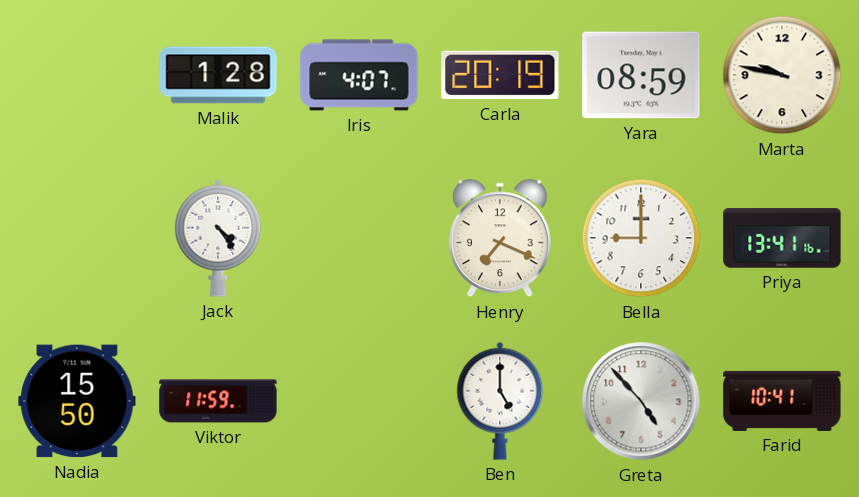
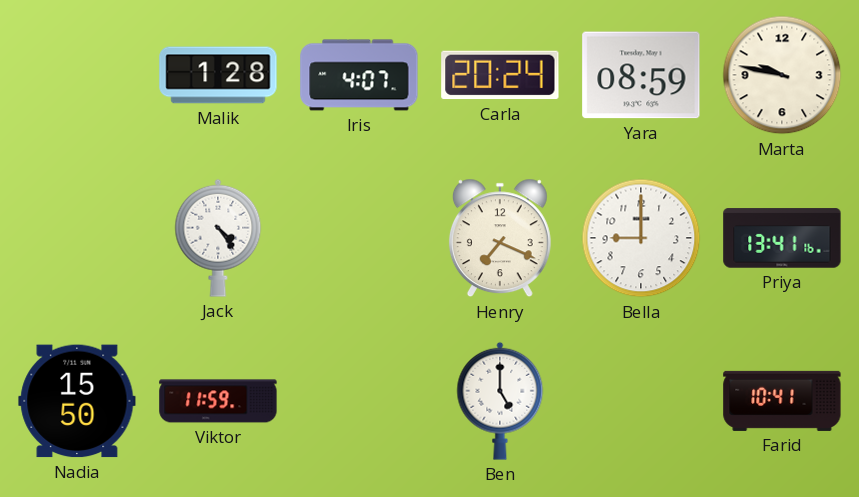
Carla: 20:19 -> 20:24
Greta: 4:53 -> none
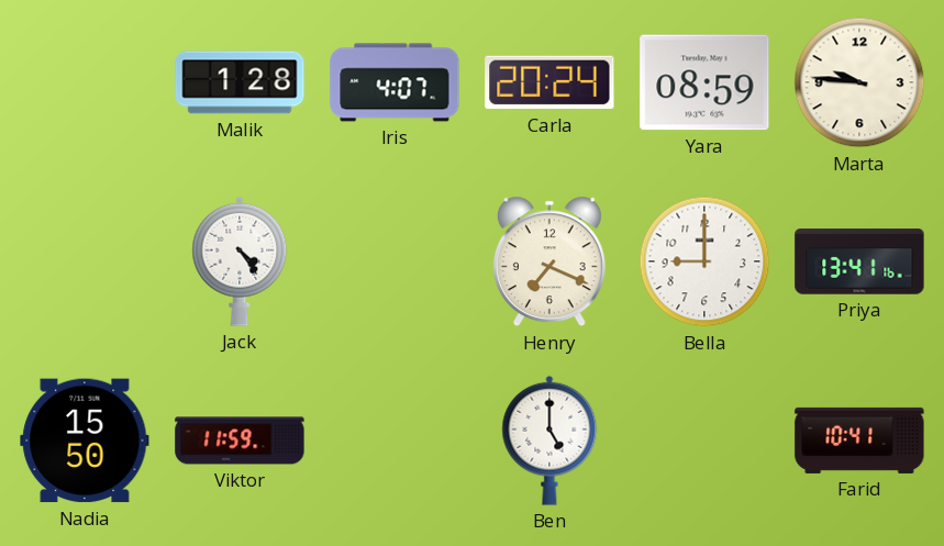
Marta: 9:47 -> 9:46
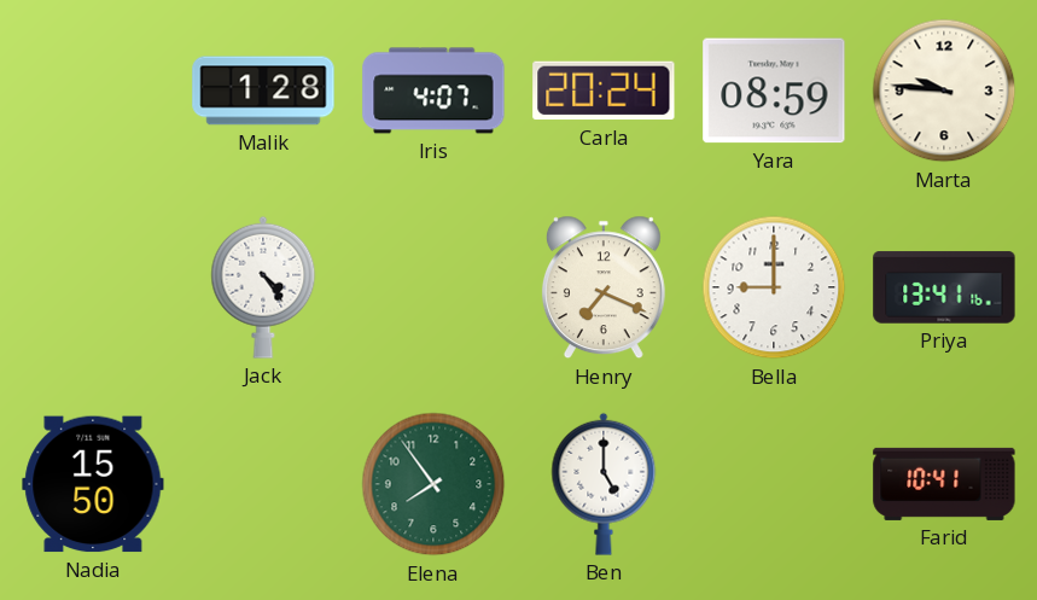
Viktor: 11:59 -> none
Elena: none -> 7:54
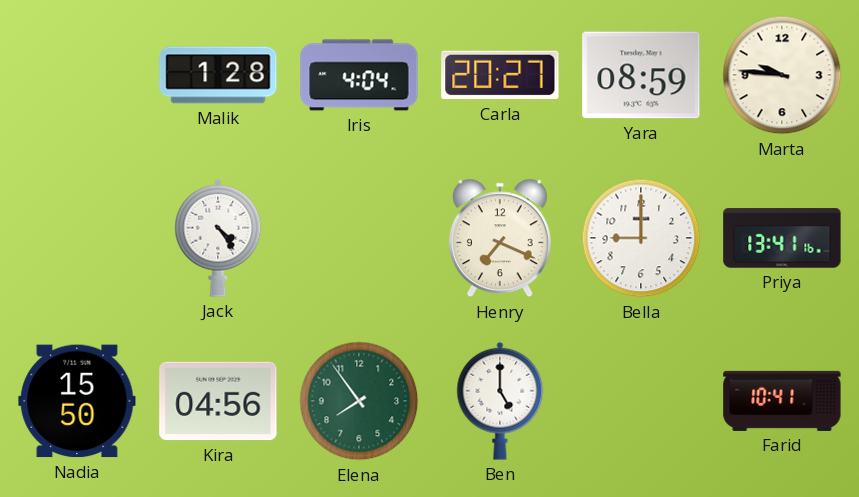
Iris: 4:07 -> 4:04
Carla: 20:24 -> 20:27
Kira: none -> 04:56
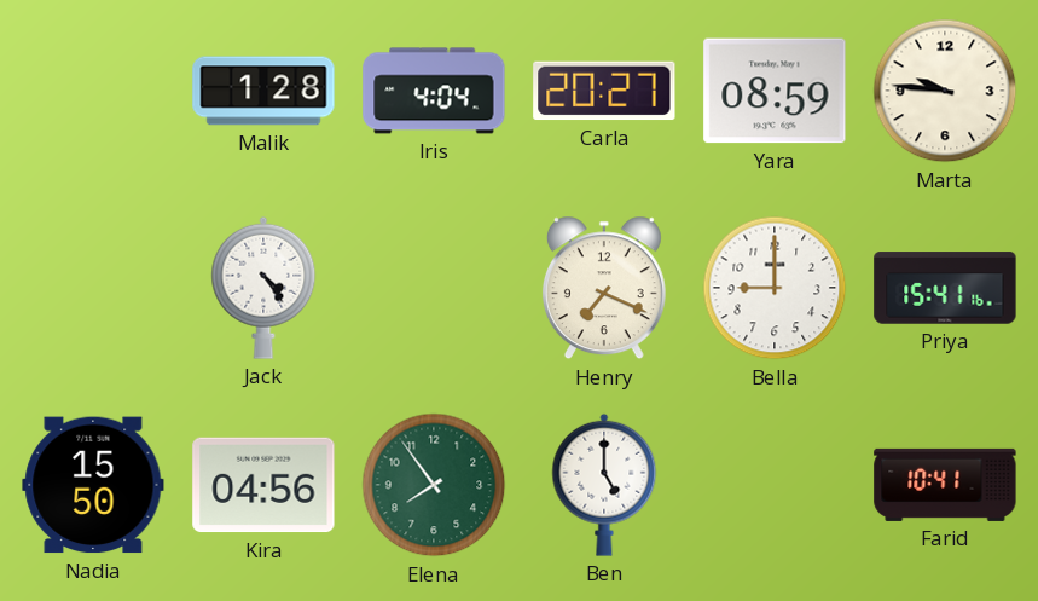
Priya: 13:41 -> 15:41
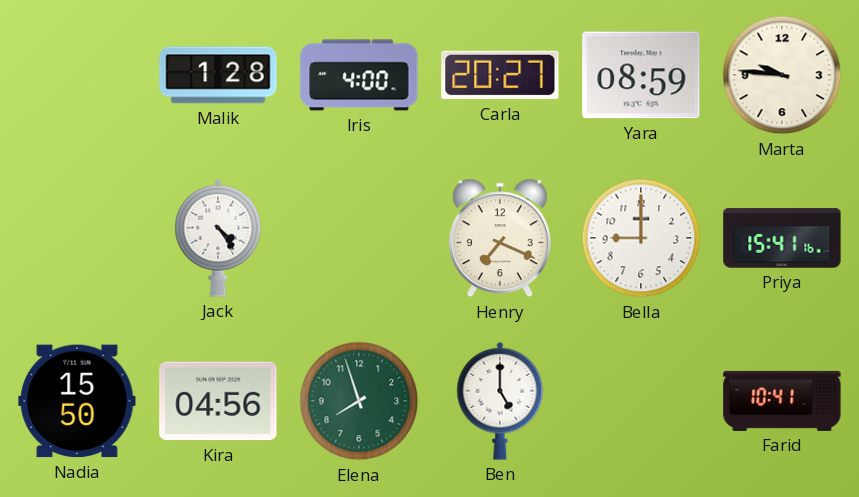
Iris: 4:04 -> 4:00
Elena: 7:54 -> 7:57
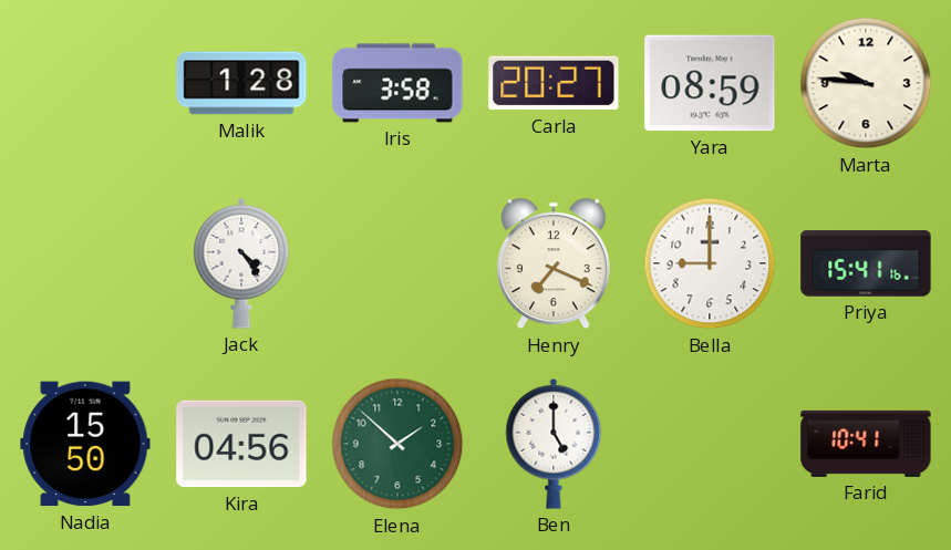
Iris: 4:00 -> 3:58
Elena: 7:57 -> 1:52
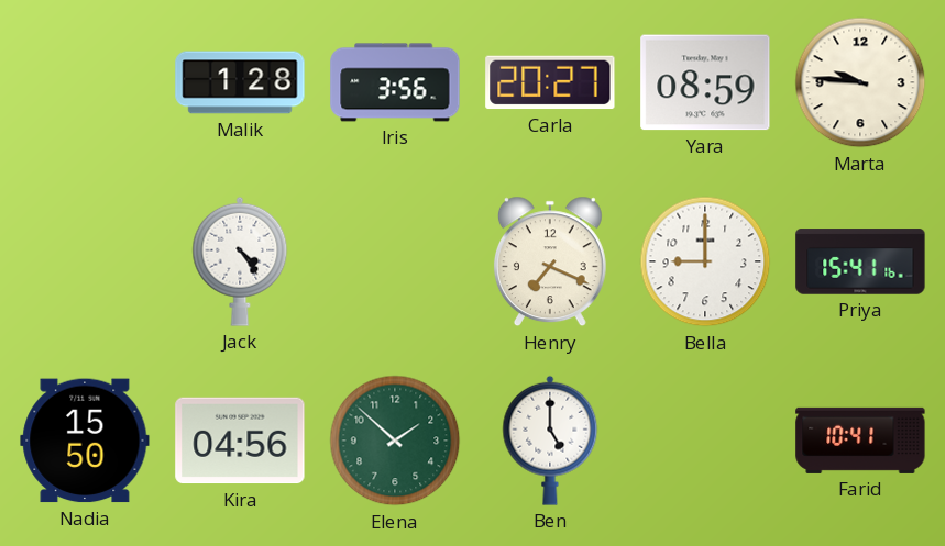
Iris: 3:58 -> 3:56
